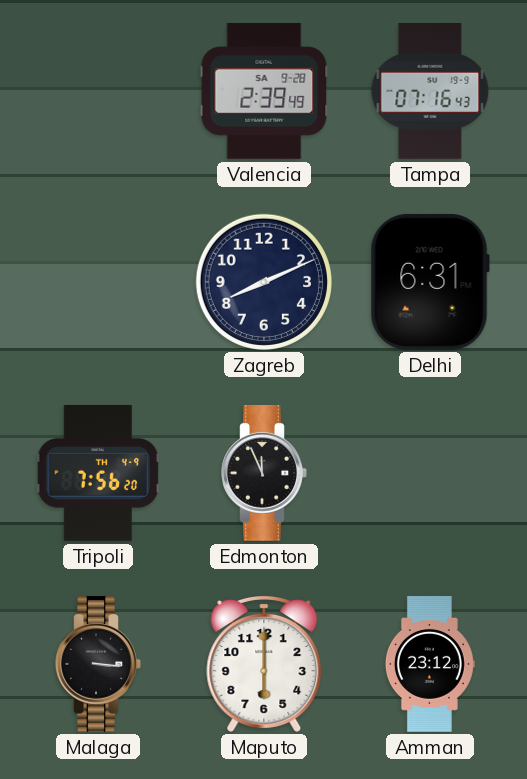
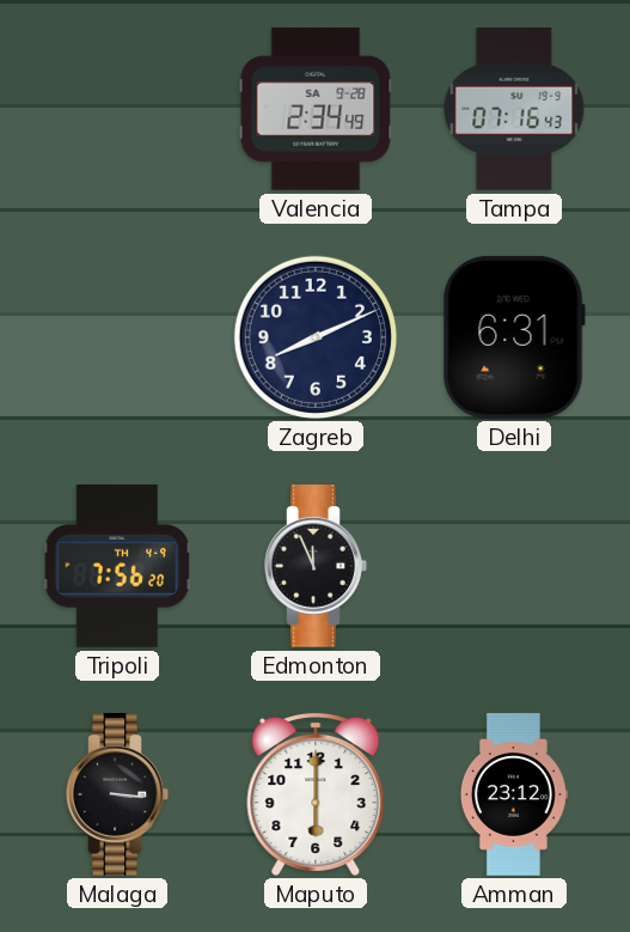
Valencia: 2:39 -> 2:34
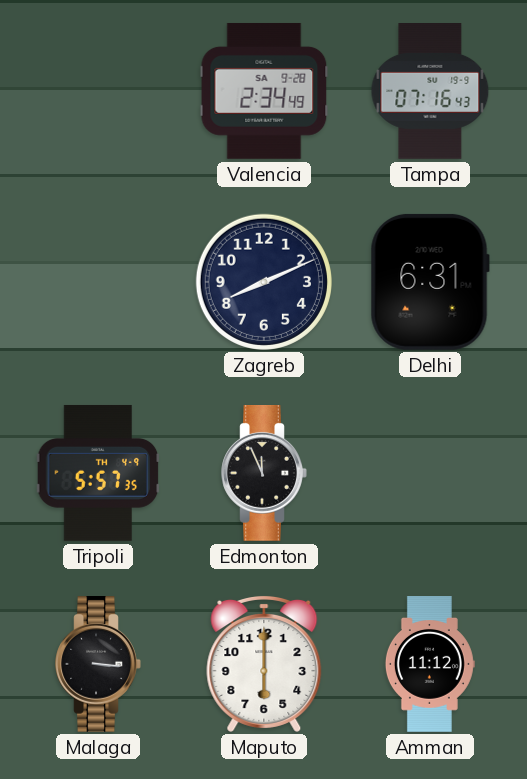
Tripoli: 7:56 -> 5:57
Amman: 23:12 -> 11:12
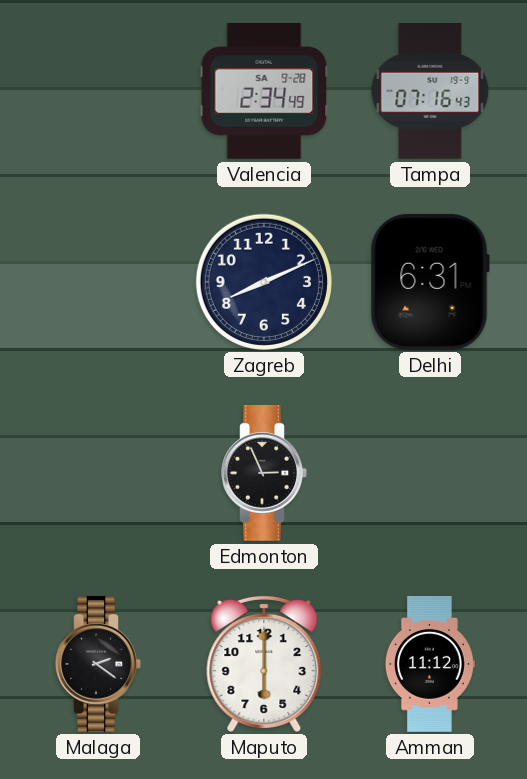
Tripoli: 5:57 -> none
Edmonton: 11:56 -> 2:56
Malaga: 3:16 -> 2:21
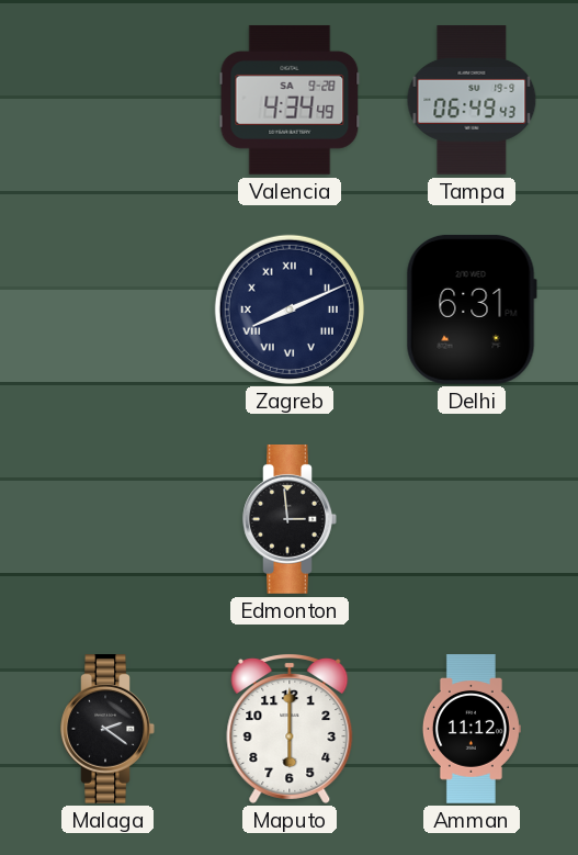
Valencia: 2:34 -> 4:34
Tampa: 07:16 -> 06:49
Zagreb numerals: Arabic -> Roman
Edmonton: 2:56 -> 2:59
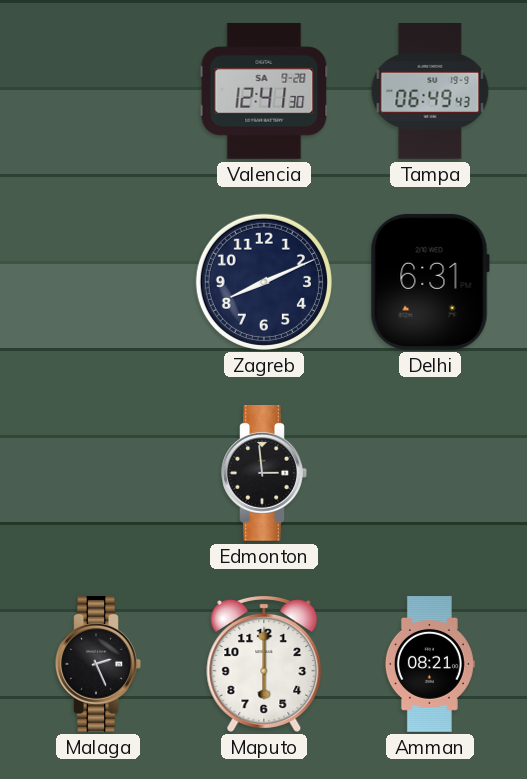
Valencia: 4:34 -> 12:41
Zagreb numerals: Roman -> Arabic
Malaga: 2:21 -> 2:26
Amman: 11:12 -> 08:21
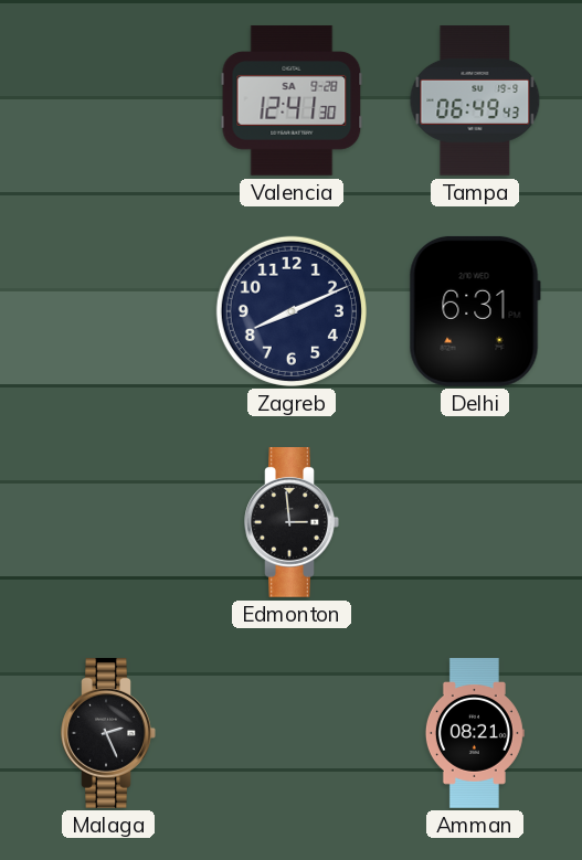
Maputo: 6:00 -> none
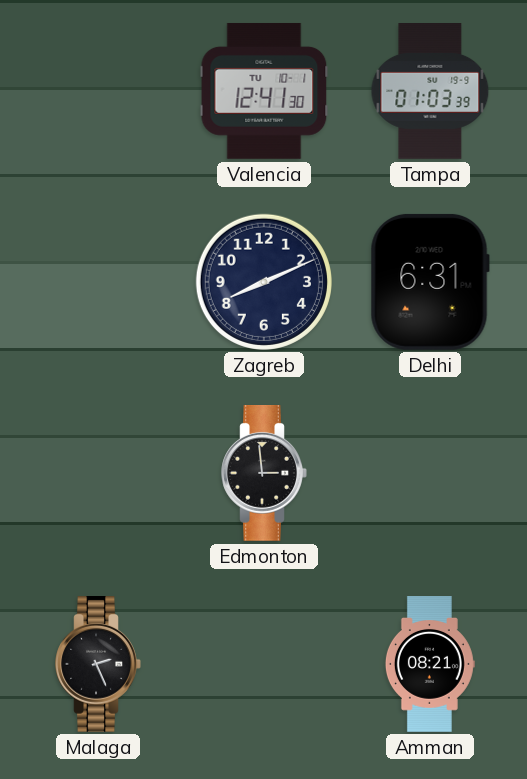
Valencia date: SA 9-28 -> TU 10-1
Tampa: 06:49 -> 01:03
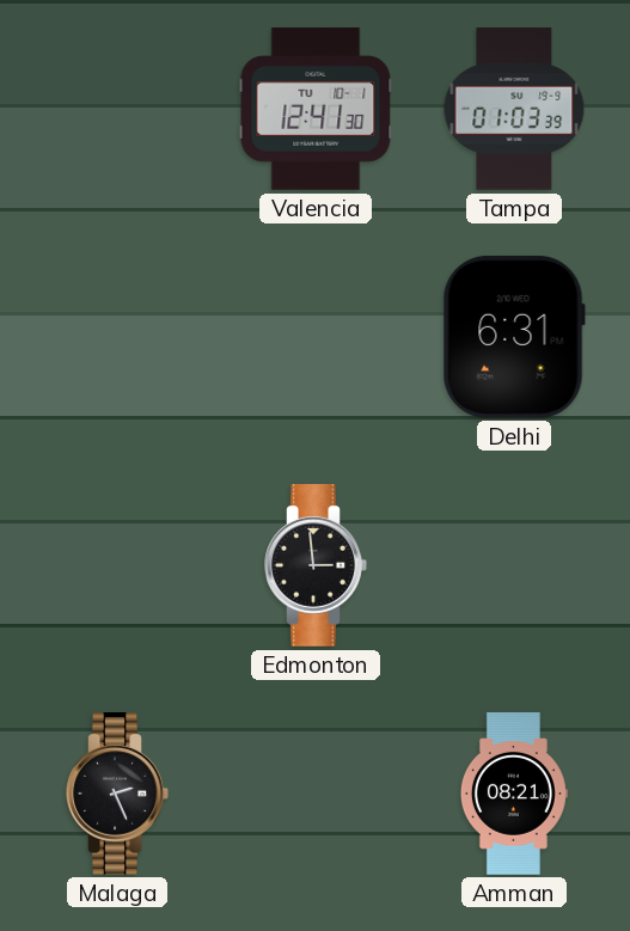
Zagreb: 8:11 -> none
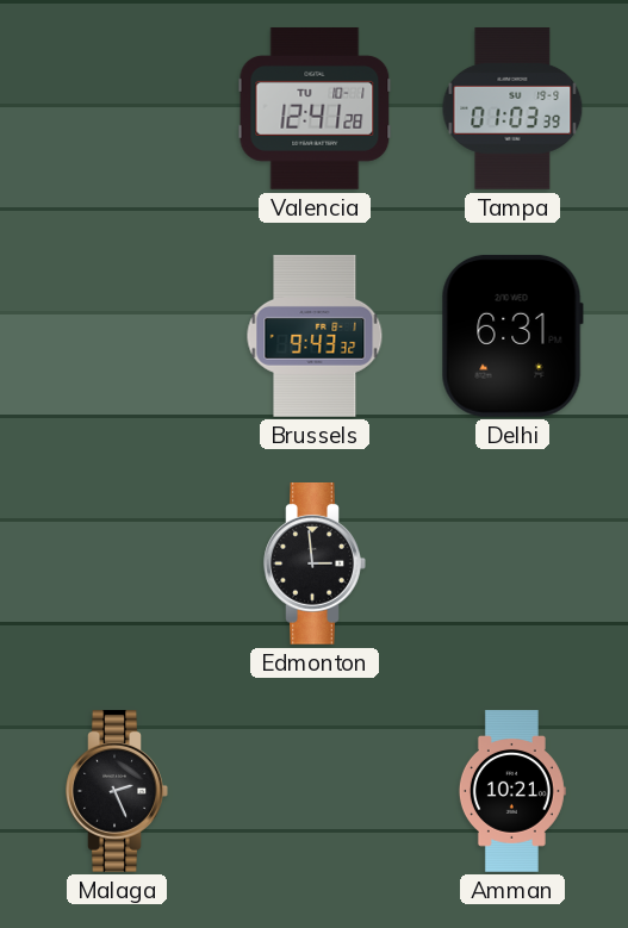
Valencia: 12:41:30 -> 12:41:28
Brussels: none -> 9:43
Amman: 08:21 -> 10:21
